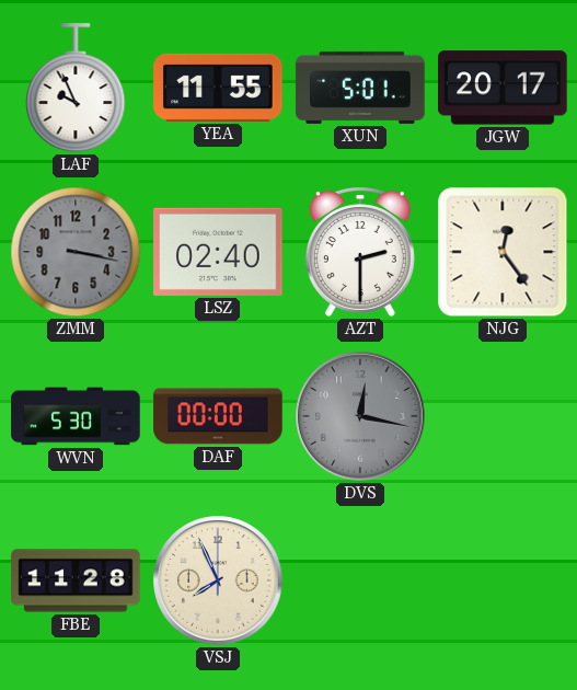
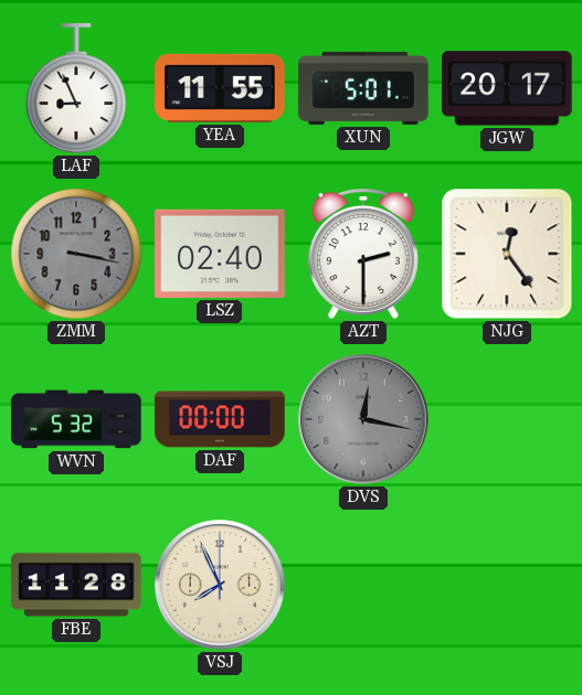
LAF: 9:56 -> 8:56
WVN: 5:30 -> 5:32
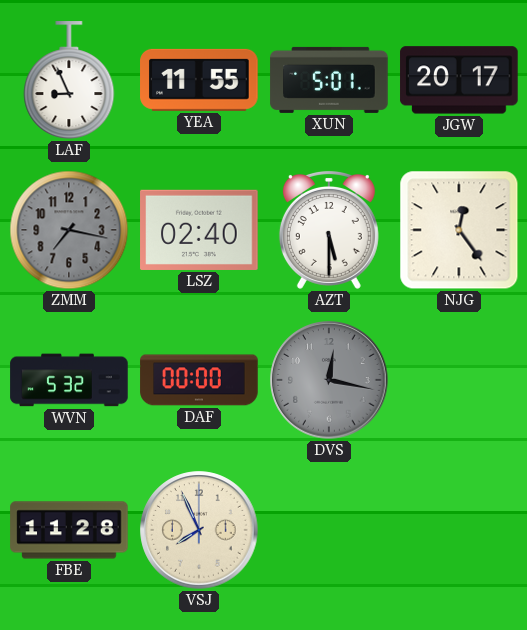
ZMM: 3:17 -> 7:17
AZT: 2:30 -> 5:30
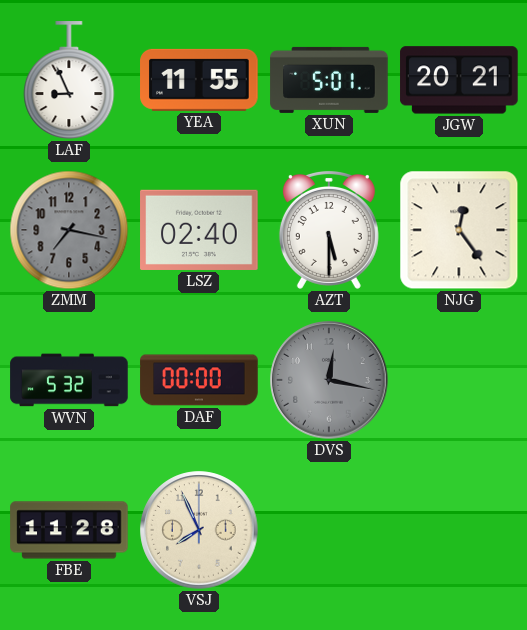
JGW: 20:17 -> 20:21
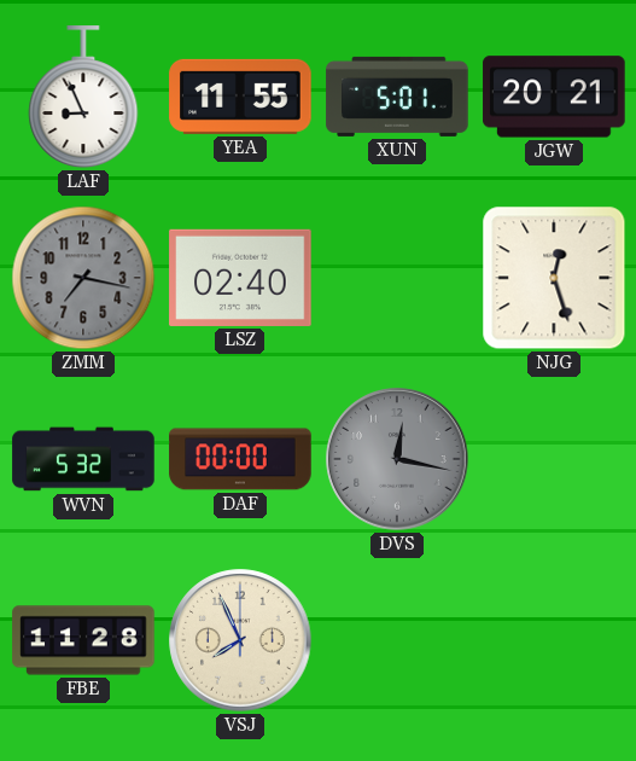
AZT: 5:30 -> none
NJG: 12:24 -> 12:27
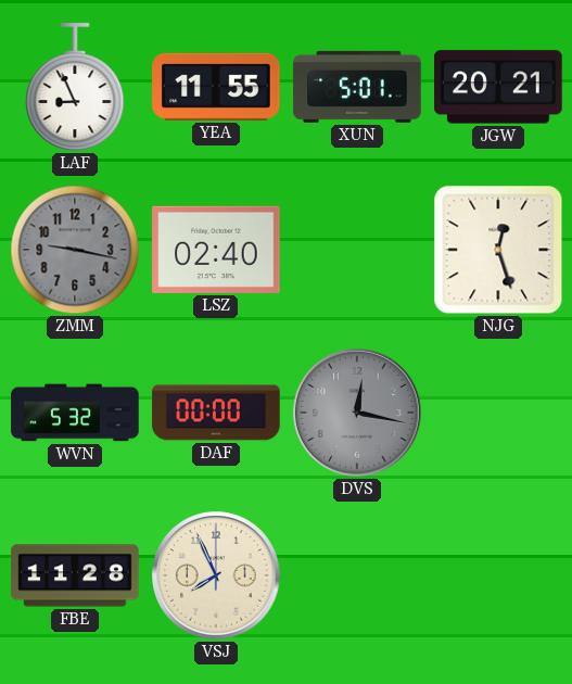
ZMM: 7:17 -> 9:17
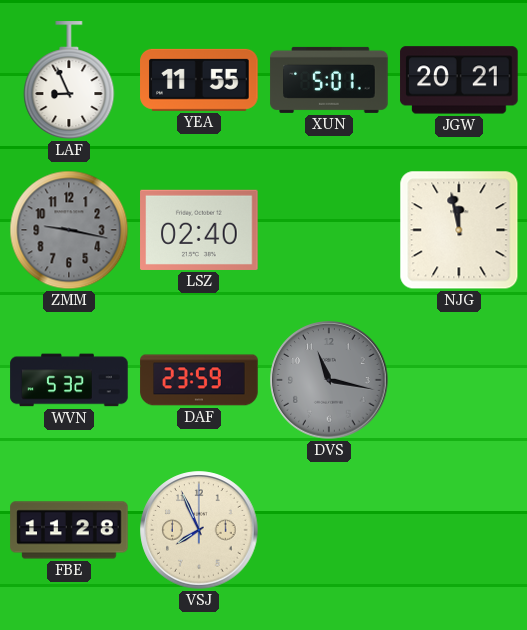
NJG: 12:27 -> 11:58
DAF: 00:00 -> 23:59
DVS: 12:17 -> 11:17
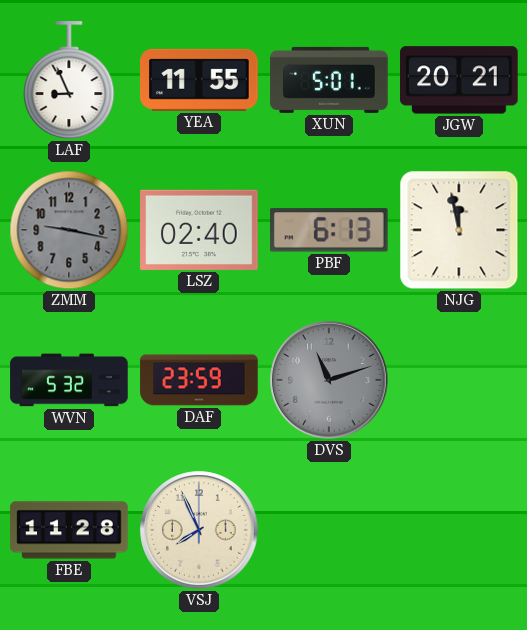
PBF: none -> 6:13
DVS: 11:17 -> 11:12
